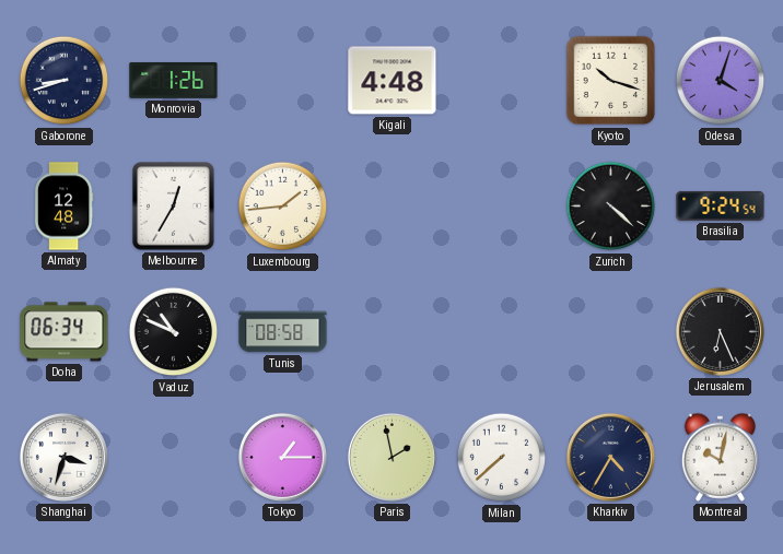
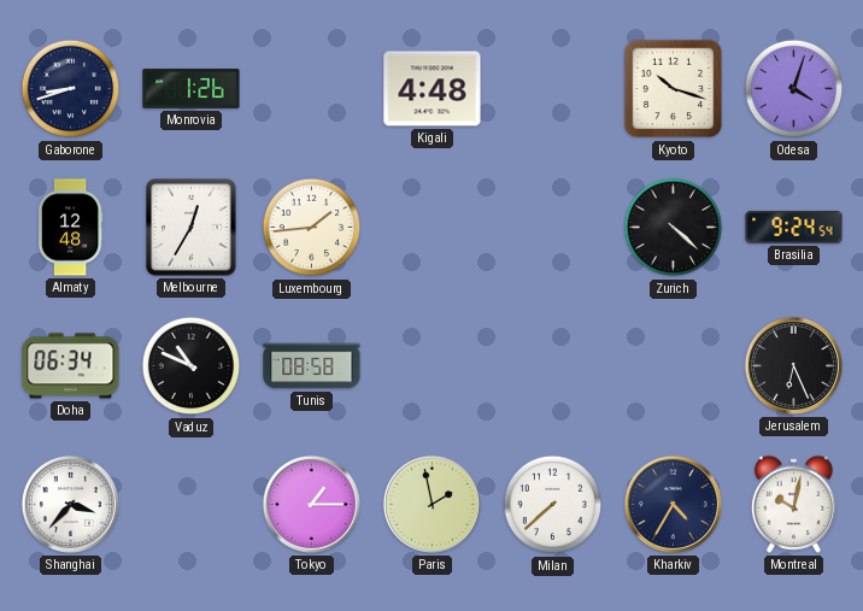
Shanghai: 3:33 -> 3:37
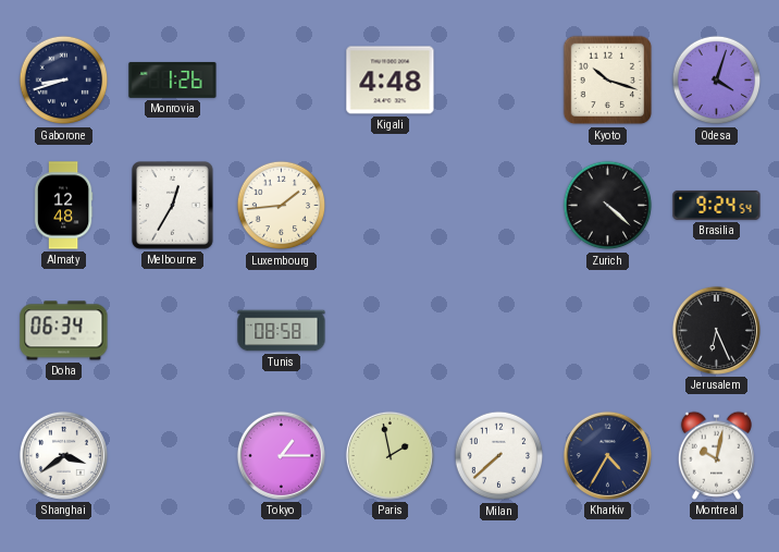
Vaduz: 10:49 -> none
Shanghai: 3:37 -> 3:39
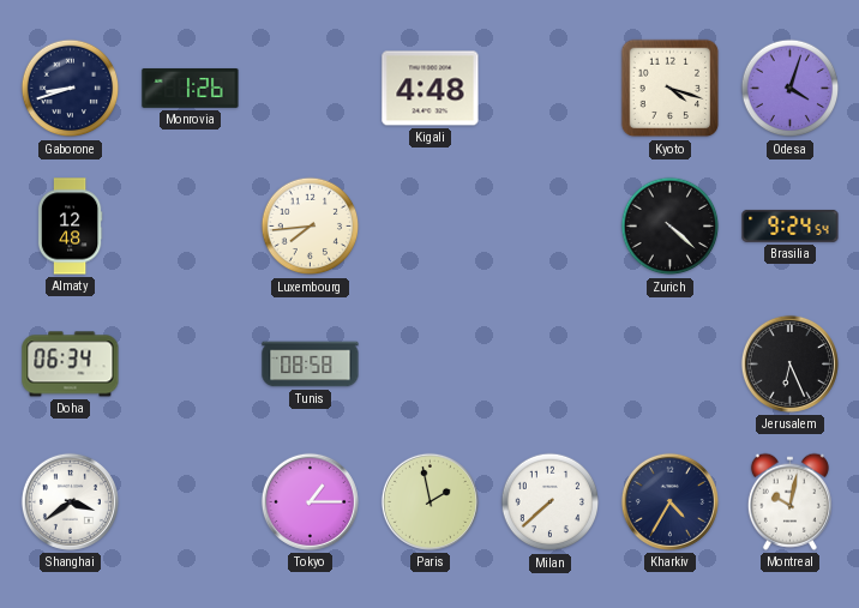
Kyoto: 10:18 -> 4:18
Melbourne: 12:35 -> none
Luxembourg: 1:44 -> 7:44
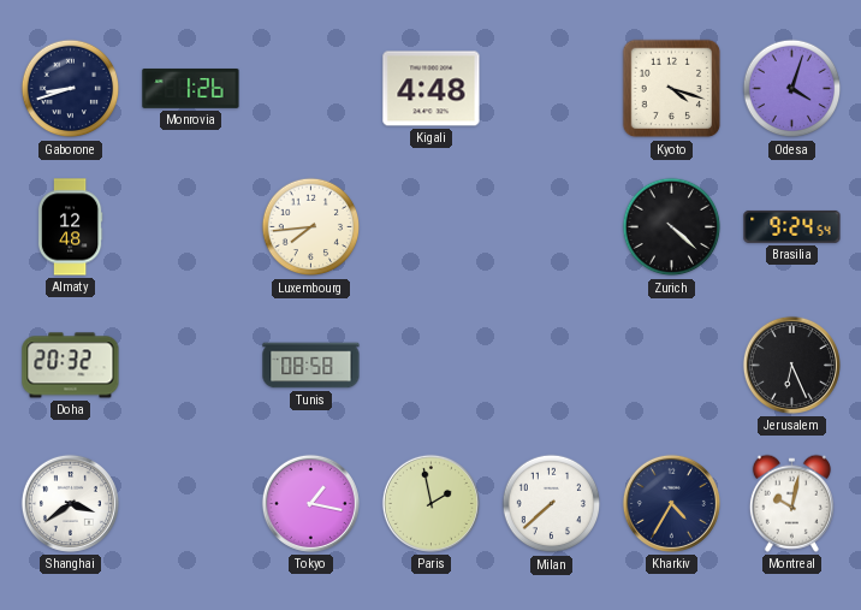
Doha: 06:34 -> 20:32
Tokyo: 1:15 -> 1:17
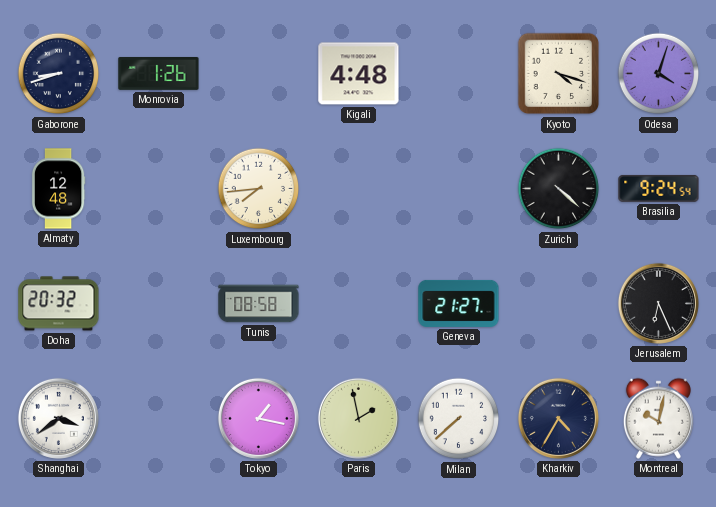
Geneva: none -> 21:27
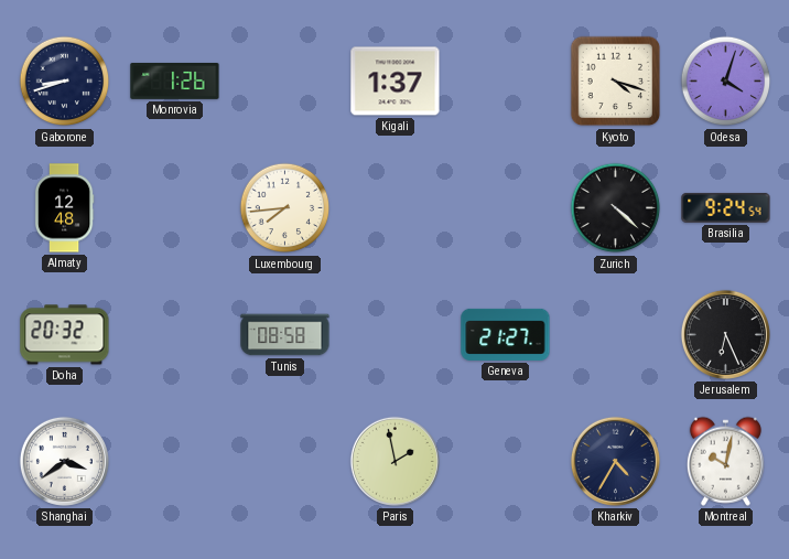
Kigali: 4:48 -> 1:37
Tokyo: 1:17 -> none
Milan: 7:38 -> none
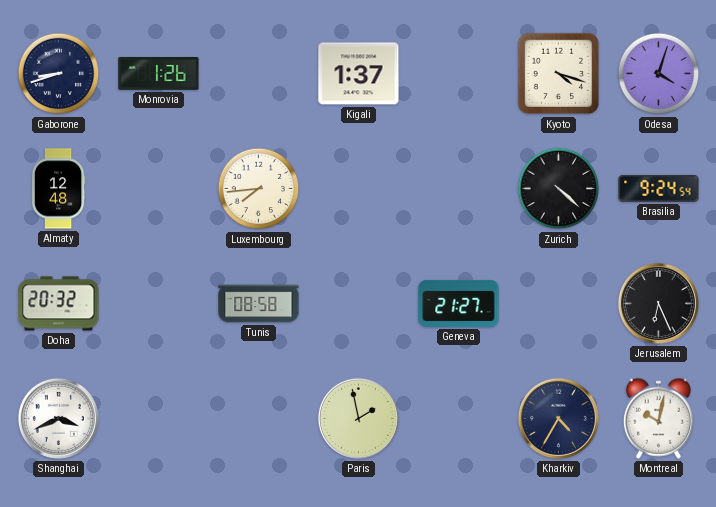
Shanghai: 3:39 -> 3:41
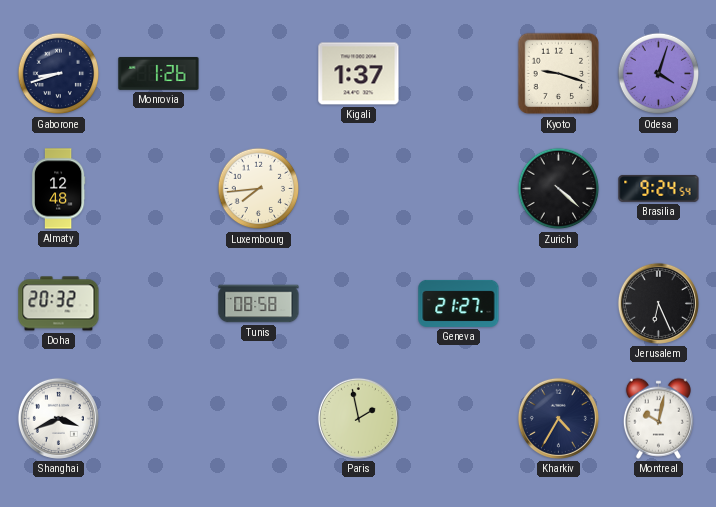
Kyoto: 4:18 -> 9:18
